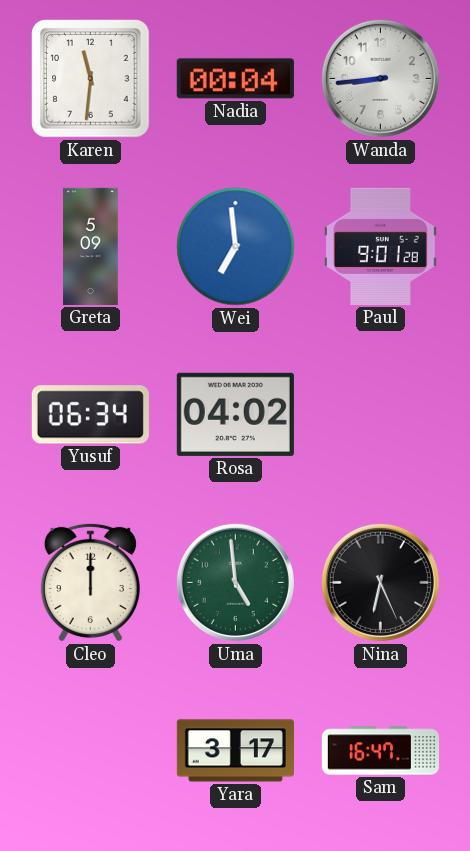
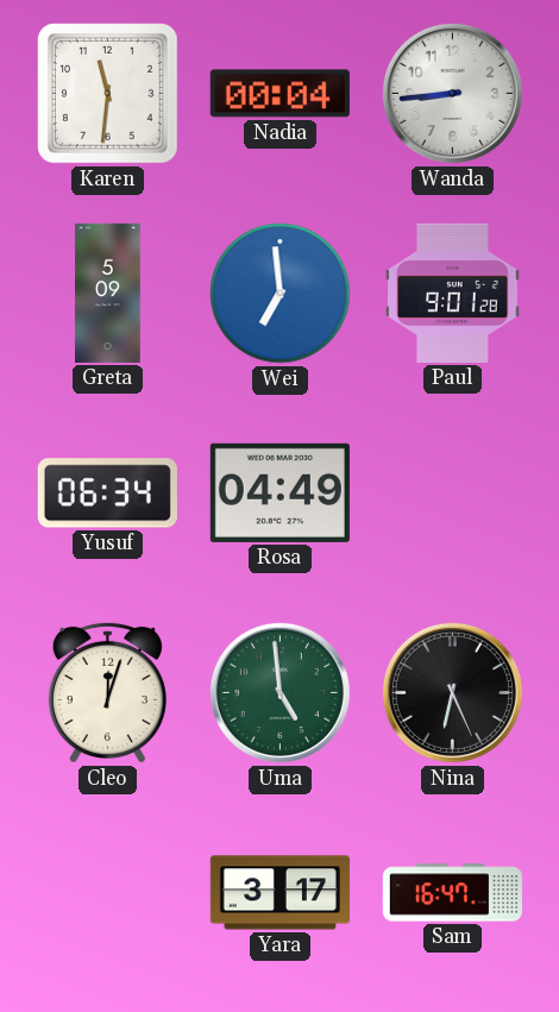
Rosa: 04:02 -> 04:49
Cleo: 12:00 -> 12:03
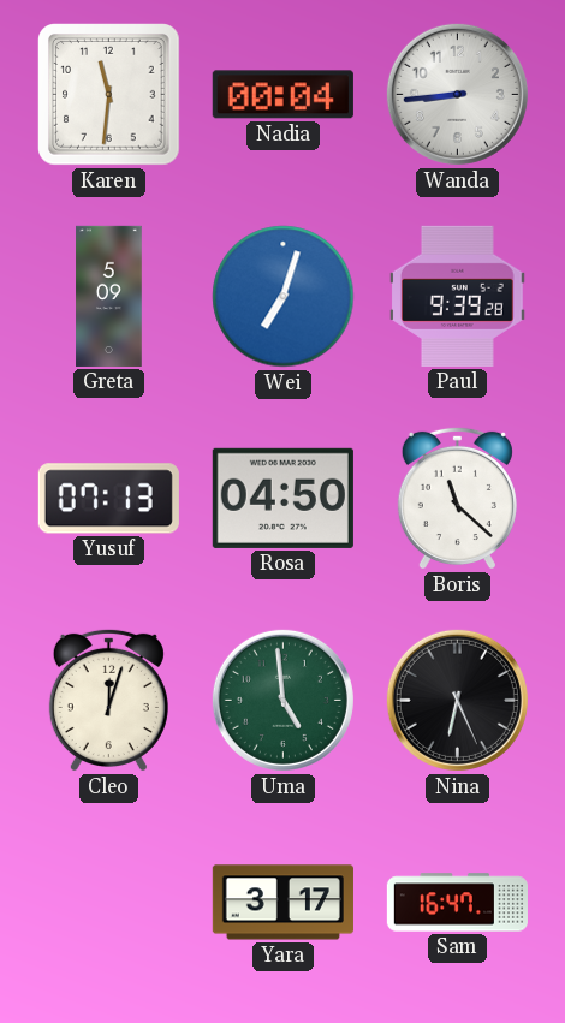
Wei: 6:59 -> 7:03
Paul: 9:01 -> 9:39
Yusuf: 06:34 -> 07:13
Rosa: 04:49 -> 04:50
Boris: none -> 11:22
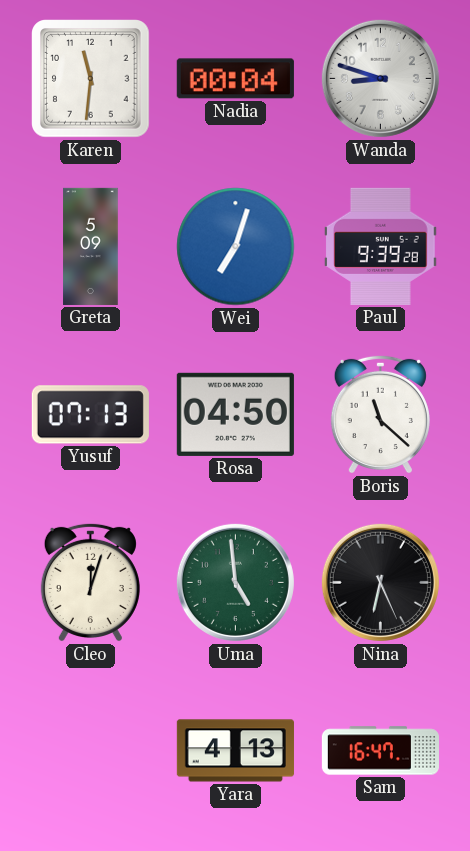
Wanda: 8:44 -> 8:48
Yara: 3:17 -> 4:13
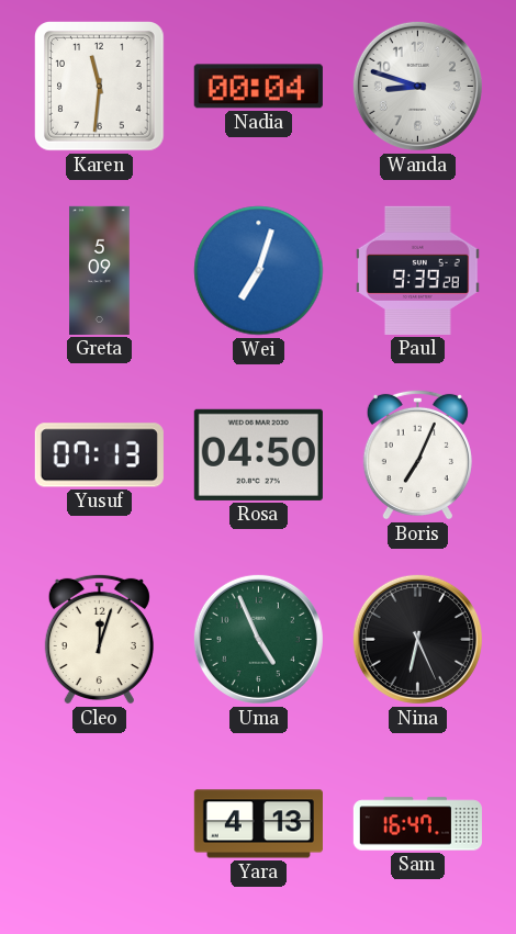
Boris: 11:22 -> 7:04
Uma: 4:59 -> 4:56
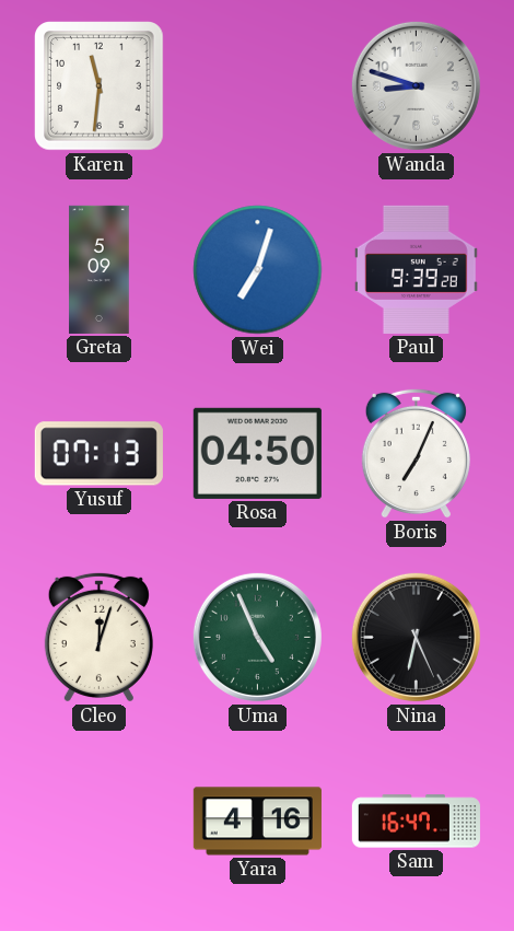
Nadia: 00:04 -> none
Yara: 4:13 -> 4:16
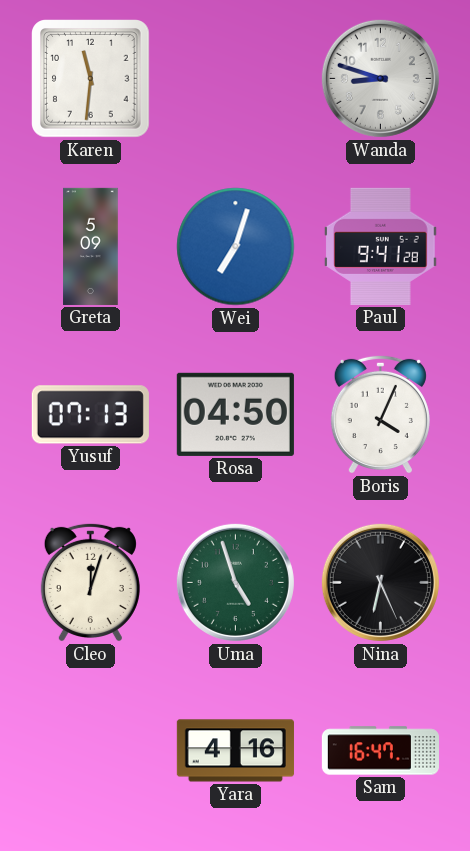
Paul: 9:39 -> 9:41
Boris: 7:04 -> 4:04
Uma: 4:56 -> 4:57
